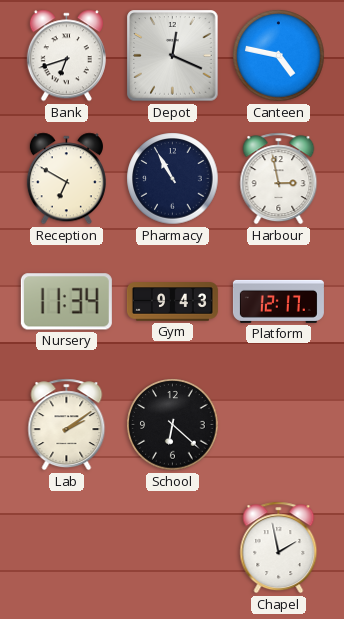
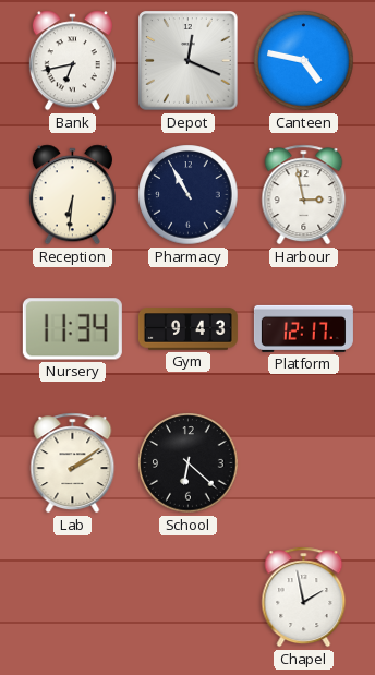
Bank: 6:42 -> 6:43
Reception: 6:50 -> 6:31
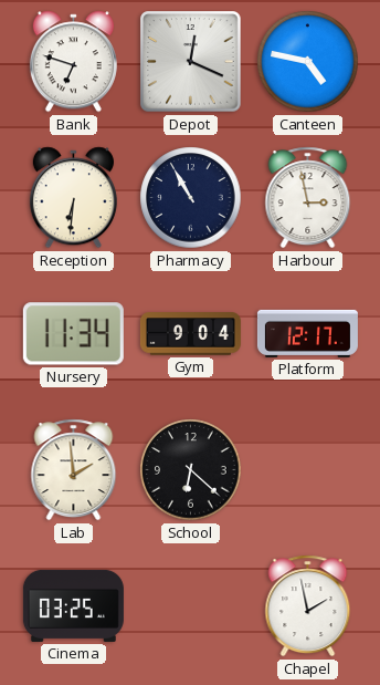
Bank: 6:43 -> 6:48
Gym: 9:43 -> 9:04
Lab: 2:09 -> 1:59
Cinema: none -> 03:25
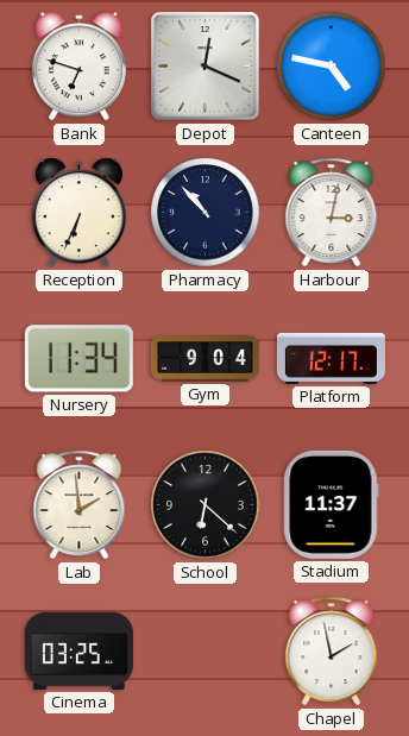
Reception: 6:31 -> 6:34
Pharmacy: 10:55 -> 10:53
Harbour: 2:58 -> 3:02
Stadium: none -> 11:37
